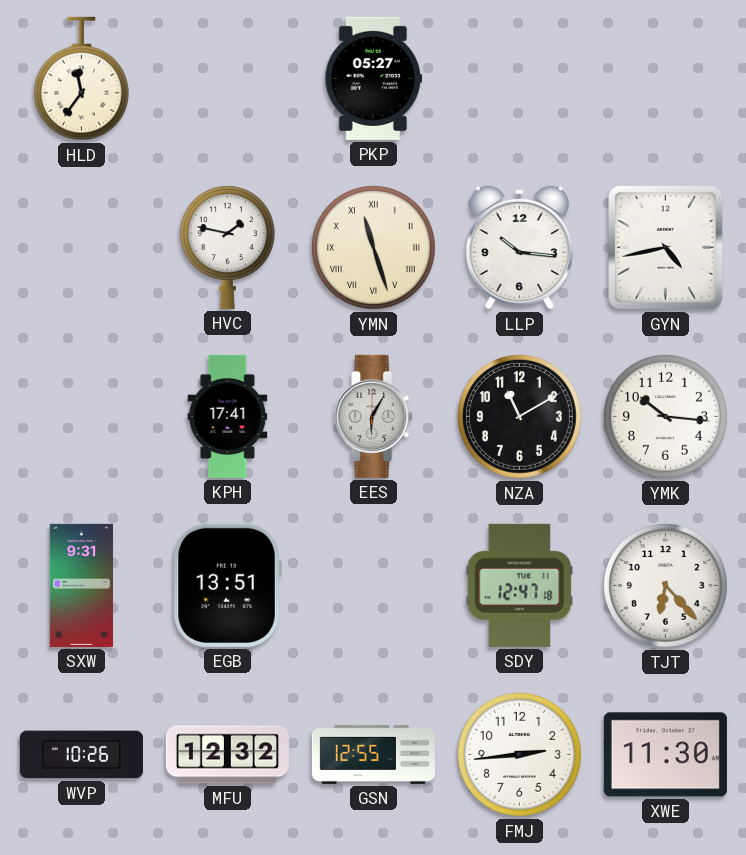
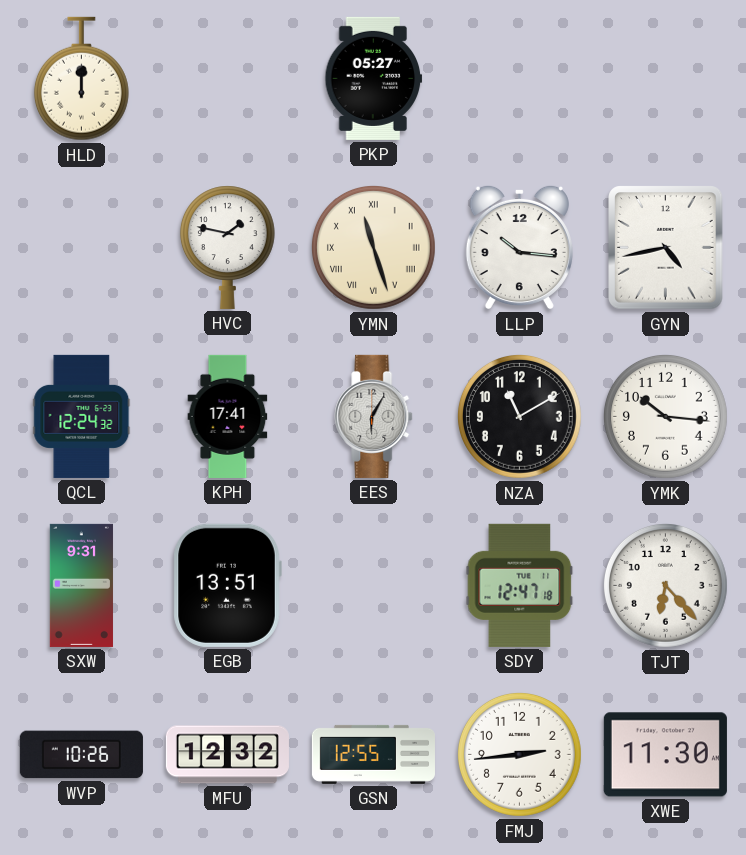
HLD: 11:36 -> 12:00
QCL: none -> 12:24
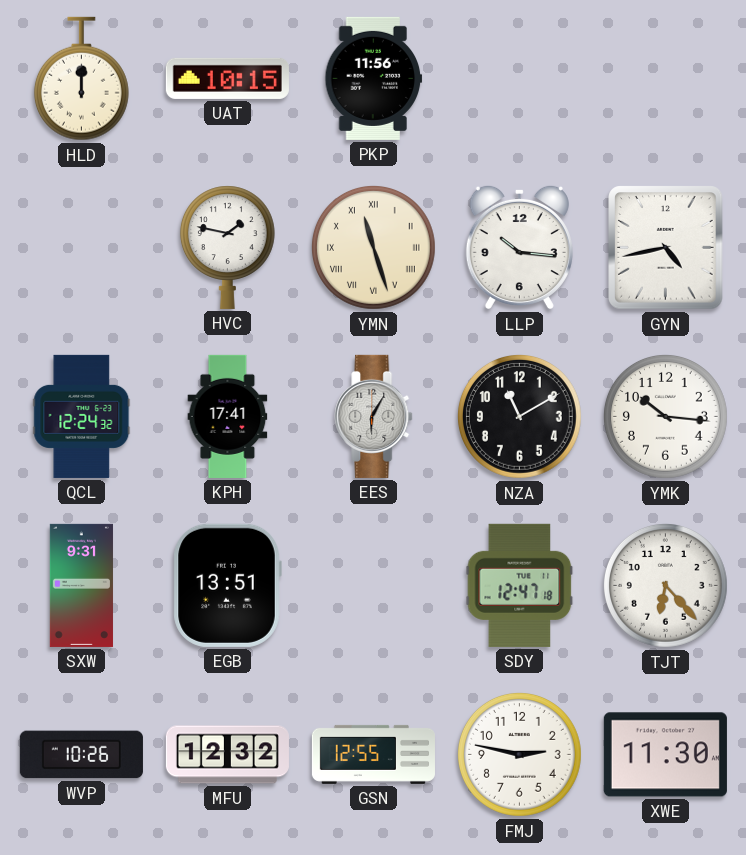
UAT: none -> 10:15
PKP: 05:27 -> 11:56
FMJ: 2:44 -> 2:47
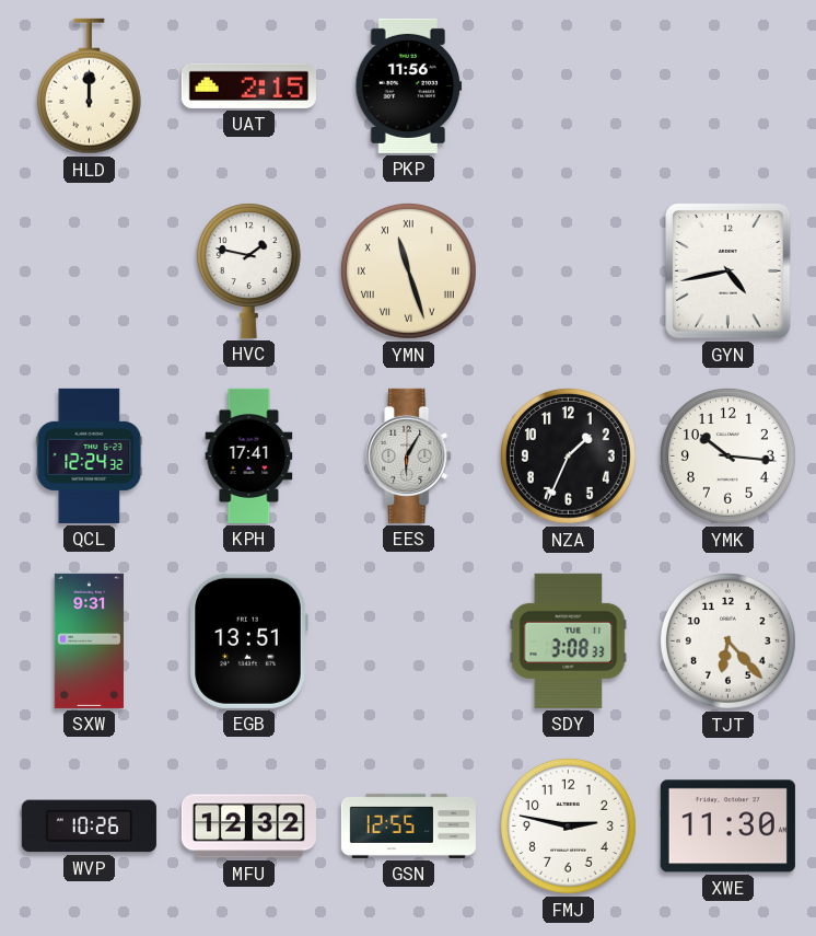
UAT: 10:15 -> 2:15
LLP: 10:16 -> none
NZA: 11:10 -> 1:34
SDY: 12:47 -> 3:08
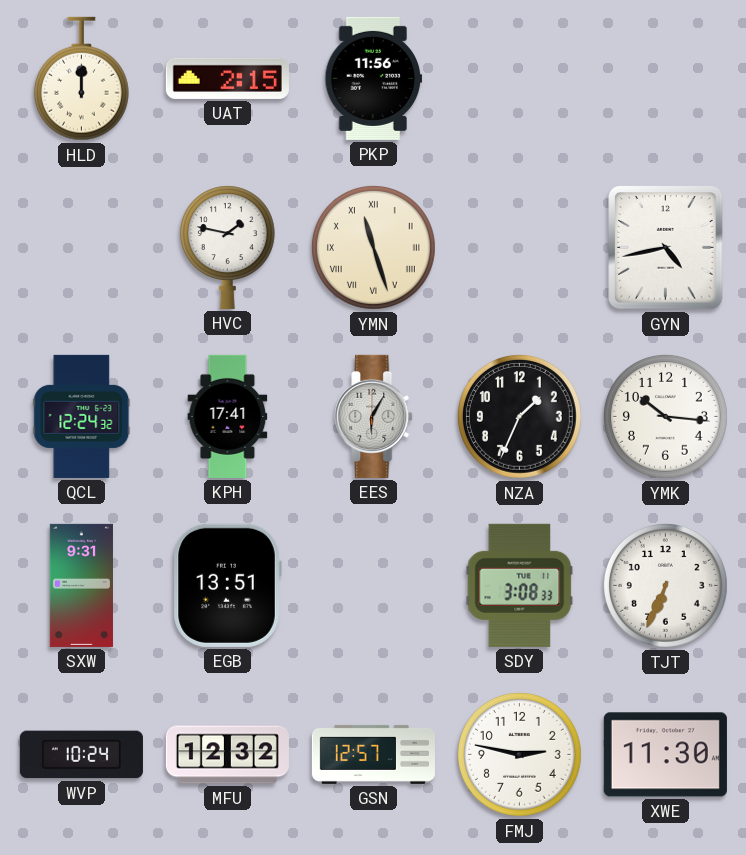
TJT: 6:23 -> 6:34
WVP: 10:26 -> 10:24
GSN: 12:55 -> 12:57
